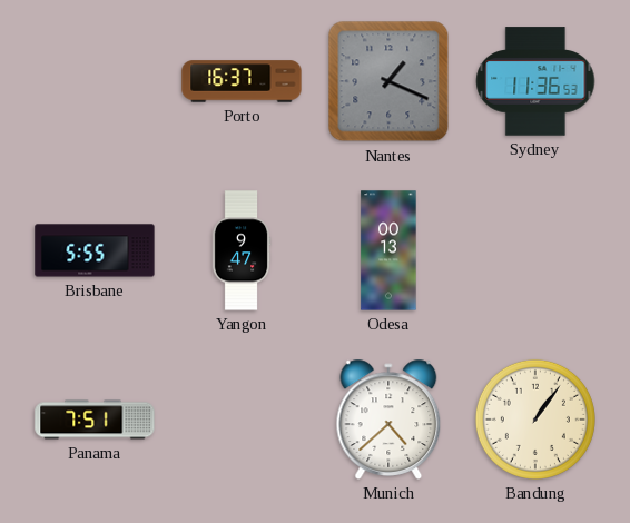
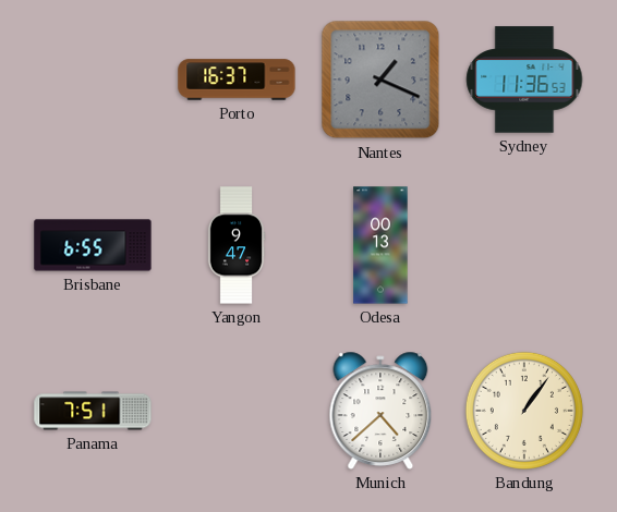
Brisbane: 5:55 -> 6:55
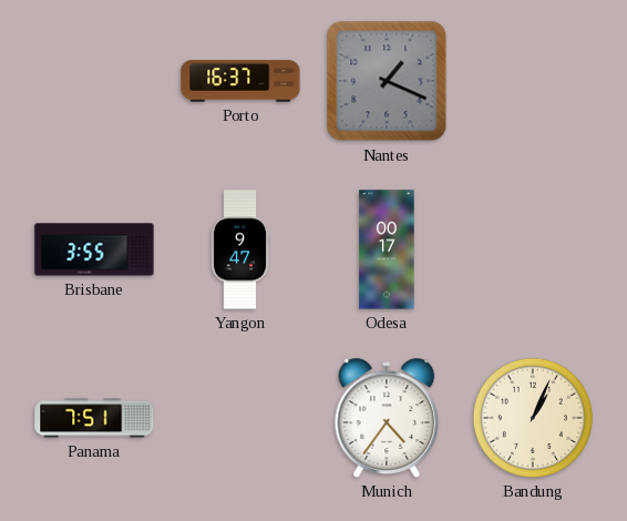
Sydney: 11:36 -> none
Brisbane: 6:55 -> 3:55
Odesa: 00:13 -> 00:17
Munich: 4:38 -> 4:36
Bandung: 1:06 -> 1:04
